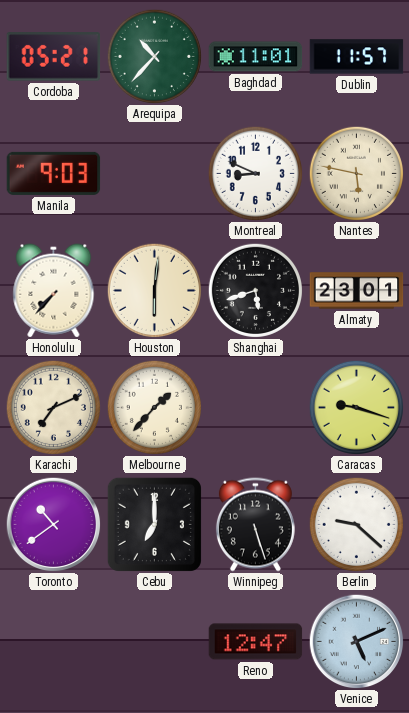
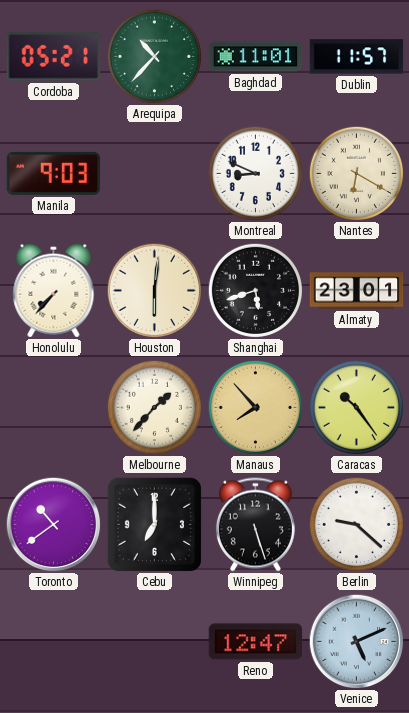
Nantes: 5:47 -> 6:20
Karachi: 7:11 -> none
Manaus: none -> 7:53
Caracas: 9:18 -> 10:24
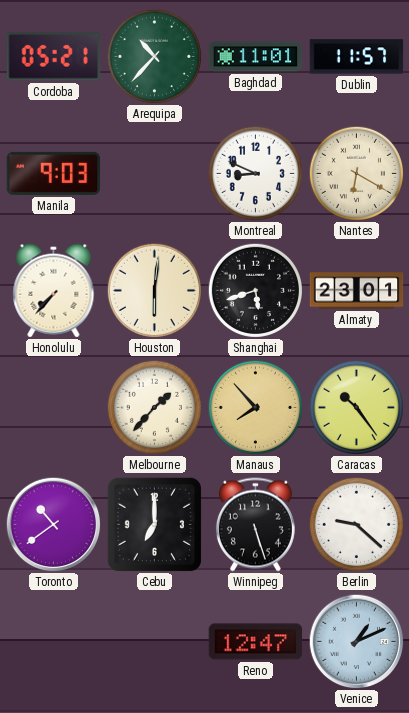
Venice: 5:11 -> 1:11
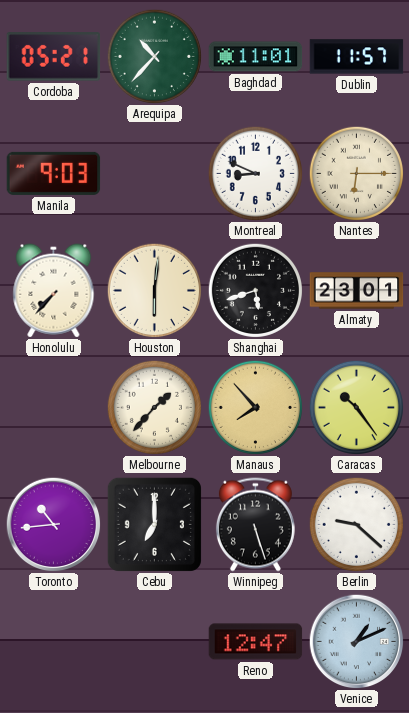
Nantes: 6:20 -> 6:15
Toronto: 10:39 -> 10:44
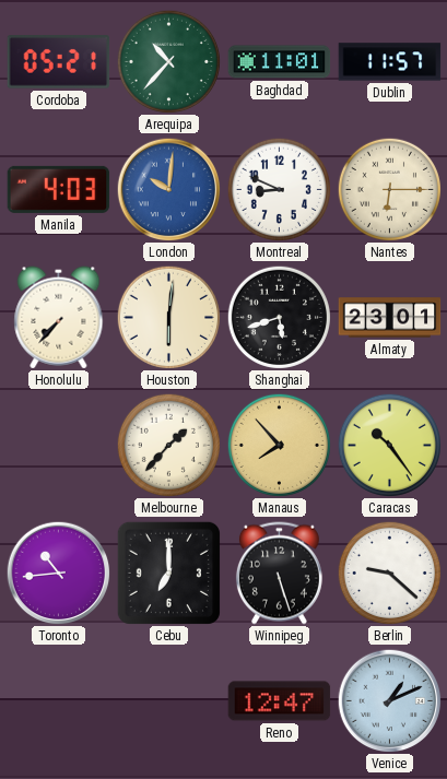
Manila: 9:03 -> 4:03
London: none -> 10:01
